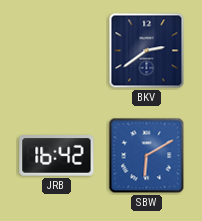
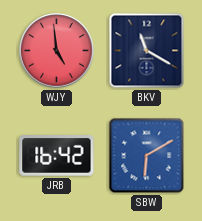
WJY: none -> 4:59
BKV: 2:39 -> 11:20
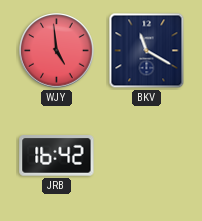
SBW: 6:10 -> none
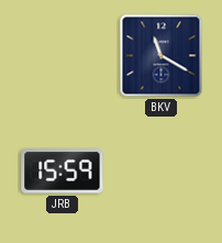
WJY: 4:59 -> none
JRB: 16:42 -> 15:59
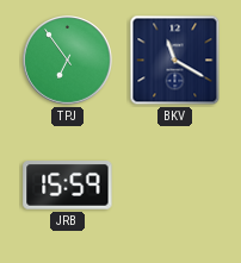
TPJ: none -> 6:54
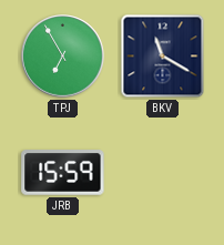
TPJ: 6:54 -> 6:55
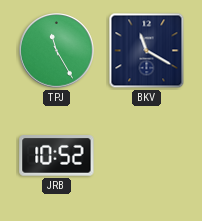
TPJ: 6:55 -> 11:25
JRB: 15:59 -> 10:52
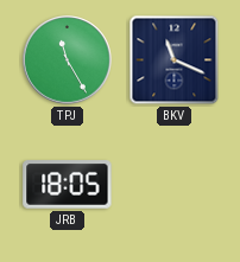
BKV: 11:20 -> 11:19
JRB: 10:52 -> 18:05
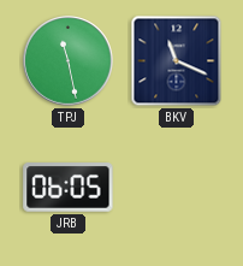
TPJ: 11:25 -> 11:28
JRB: 18:05 -> 06:05
